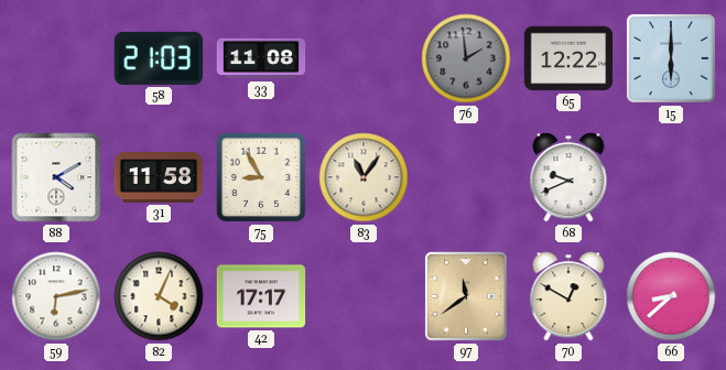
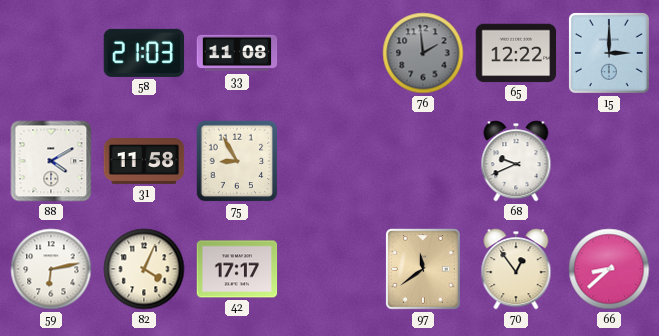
15: 6:00 -> 3:00
83: 11:06 -> none
70: 12:50 -> 12:54
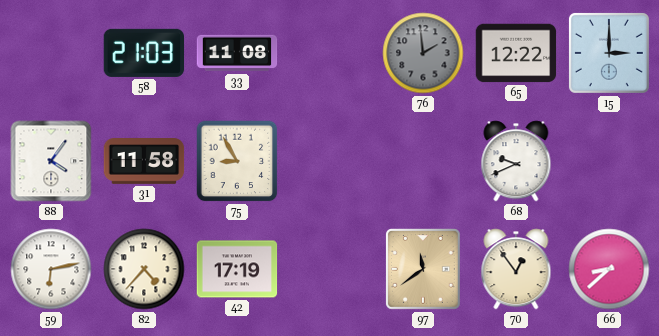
88: 4:10 -> 4:06
82: 4:04 -> 4:37
42: 17:17 -> 17:19
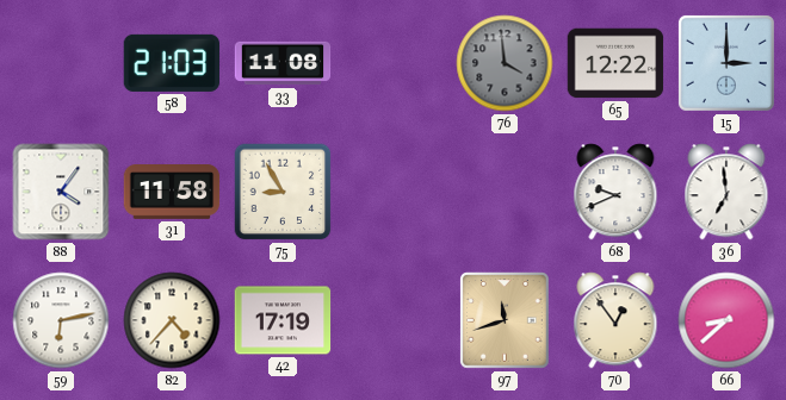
76: 1:59 -> 3:59
36: none -> 6:59
97: 11:39 -> 11:42
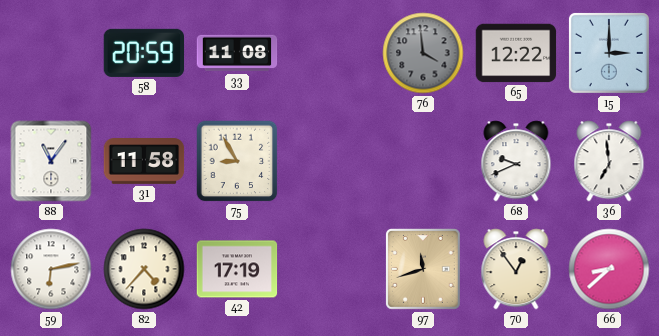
58: 21:03 -> 20:59
88: 4:06 -> 11:06
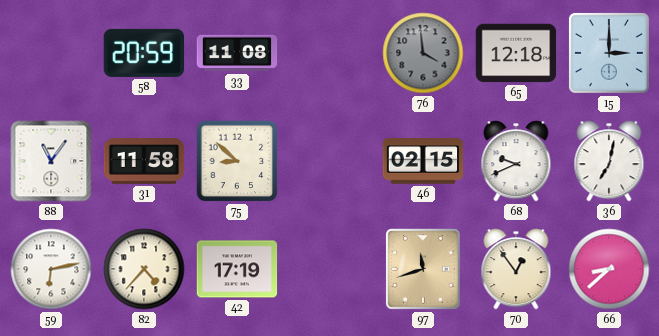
65: 12:22 -> 12:18
75: 8:55 -> 8:52
46: none -> 02:15
36: 6:59 -> 7:02
